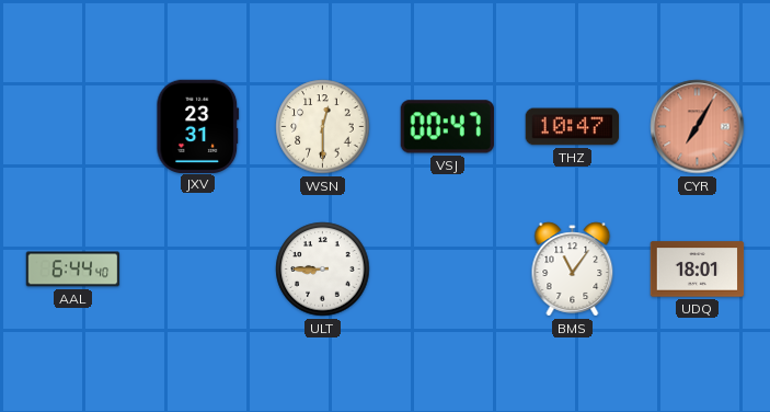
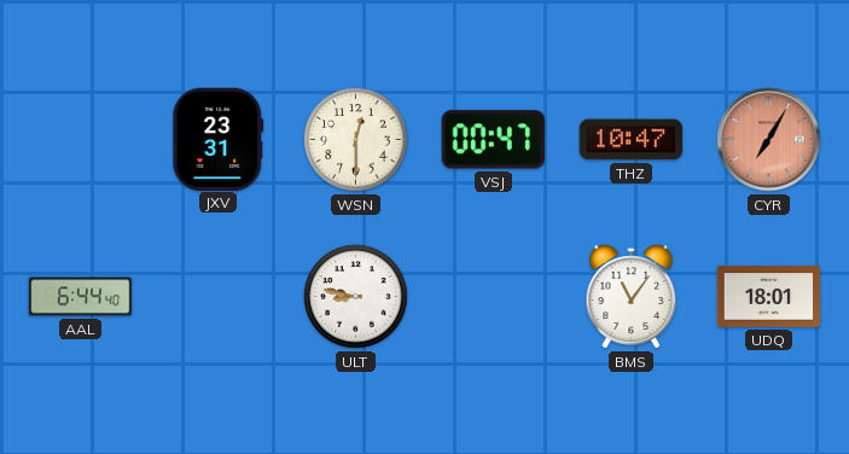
ULT: 8:45 -> 8:47
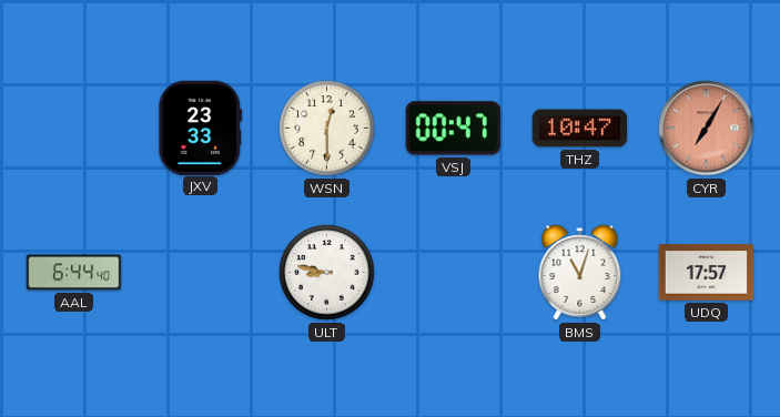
JXV: 23:31 -> 23:33
BMS: 11:06 -> 11:03
UDQ: 18:01 -> 17:57
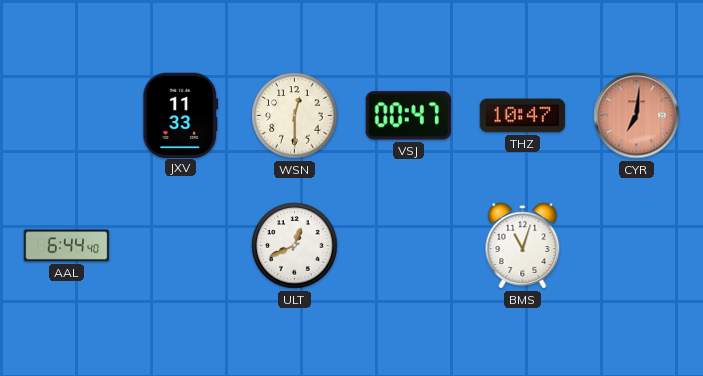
JXV: 23:33 -> 11:33
CYR: 7:05 -> 7:01
ULT: 8:47 -> 12:41
UDQ: 17:57 -> none
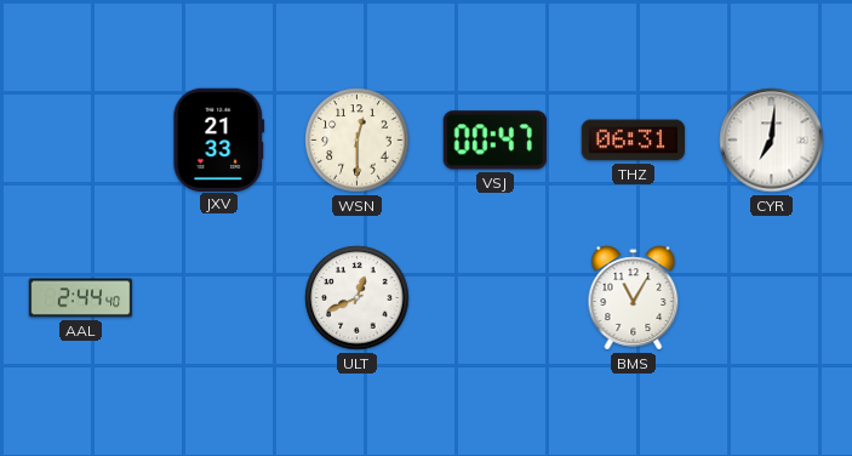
JXV: 11:33 -> 21:33
THZ: 10:47 -> 06:31
CYR dial: salmon -> white
AAL: 6:44 -> 2:44
BMS: 11:03 -> 11:05
